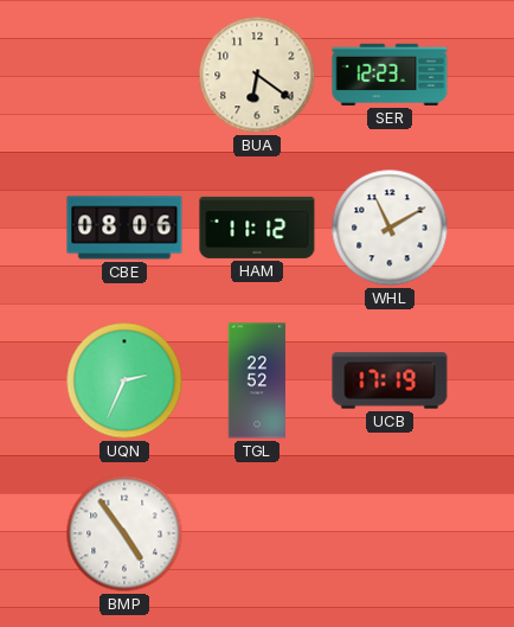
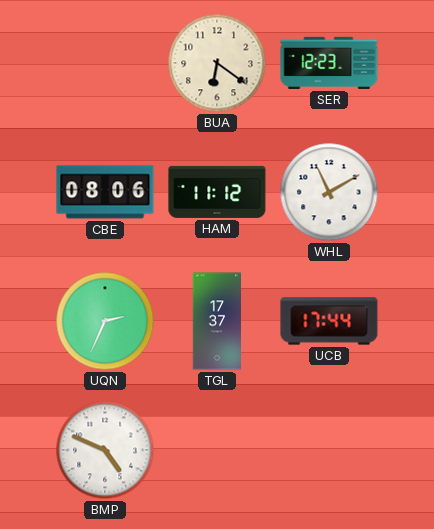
TGL: 22:52 -> 17:37
UCB: 17:19 -> 17:44
BMP: 4:54 -> 4:49
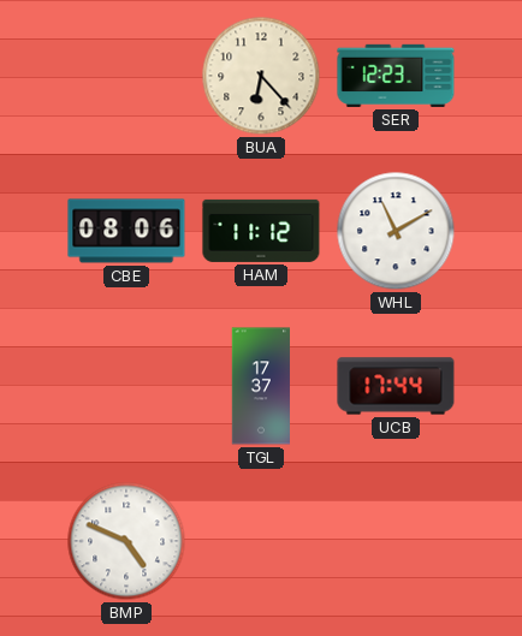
BUA: 6:21 -> 6:23
UQN: 2:34 -> none
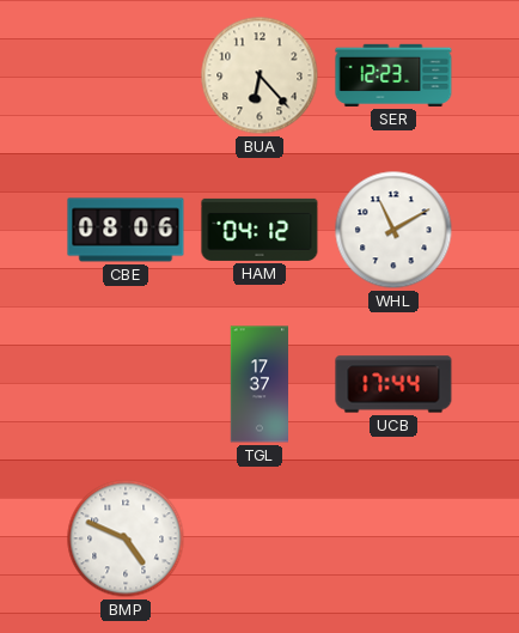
HAM: 11:12 -> 04:12
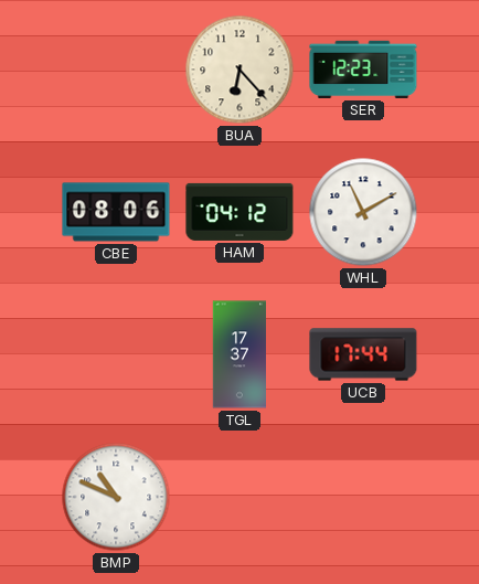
BMP: 4:49 -> 10:49
